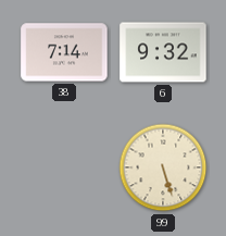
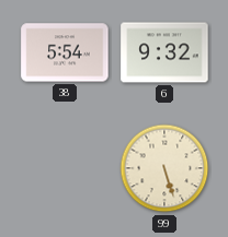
38: 7:14 -> 5:54
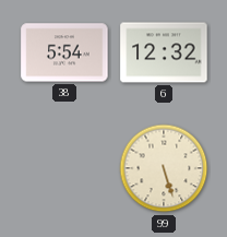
6: 9:32 -> 12:32
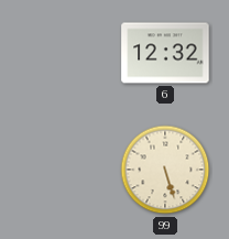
38: 5:54 -> none
